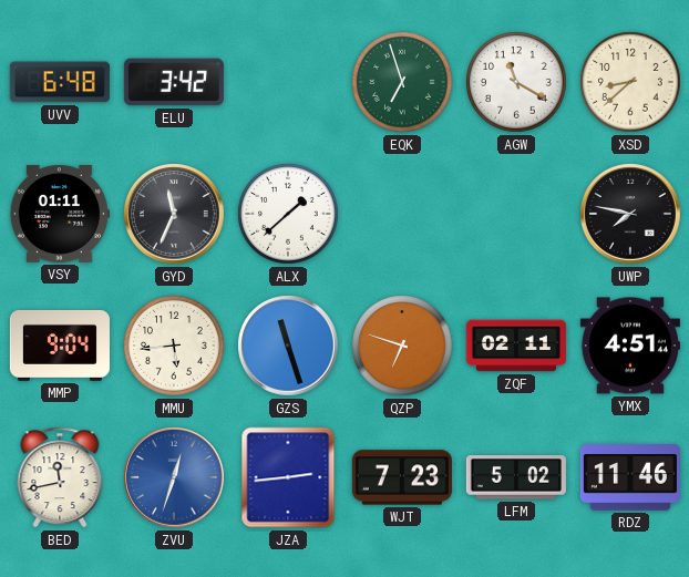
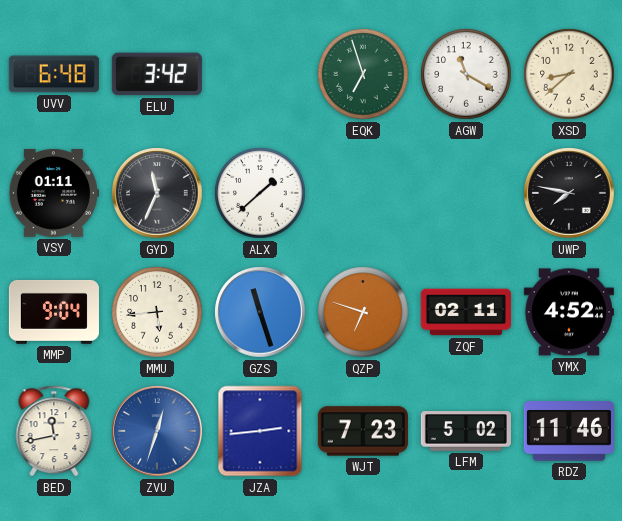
YMX: 4:51 -> 4:52
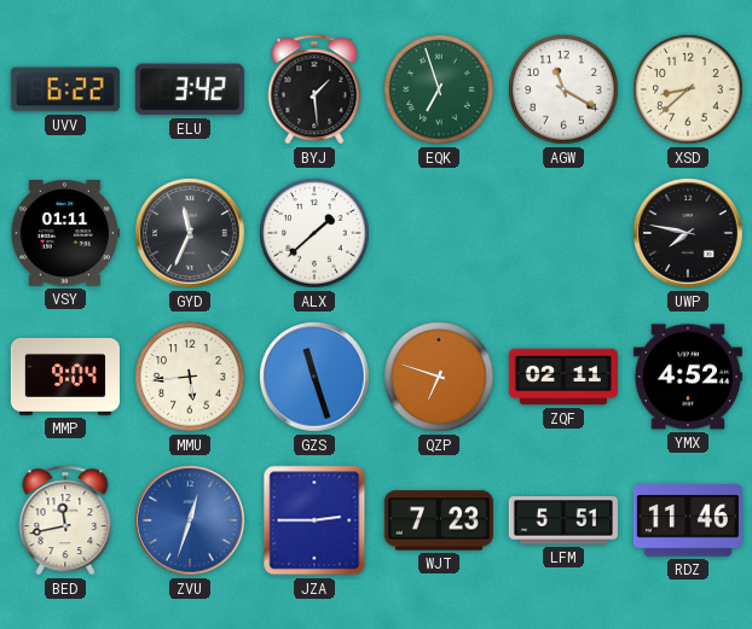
UVV: 6:48 -> 6:22
BYJ: none -> 1:29
JZA: 2:44 -> 2:45
LFM: 5:02 -> 5:51
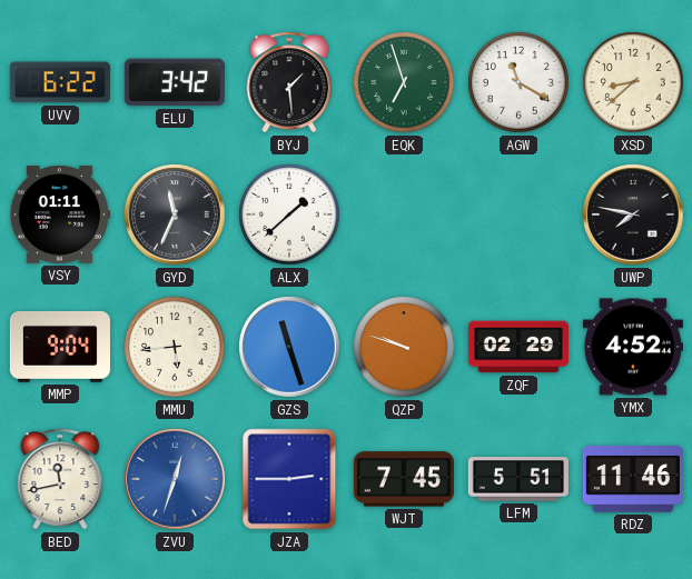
QZP: 6:48 -> 9:48
ZQF: 02:11 -> 02:29
WJT: 7:23 -> 7:45
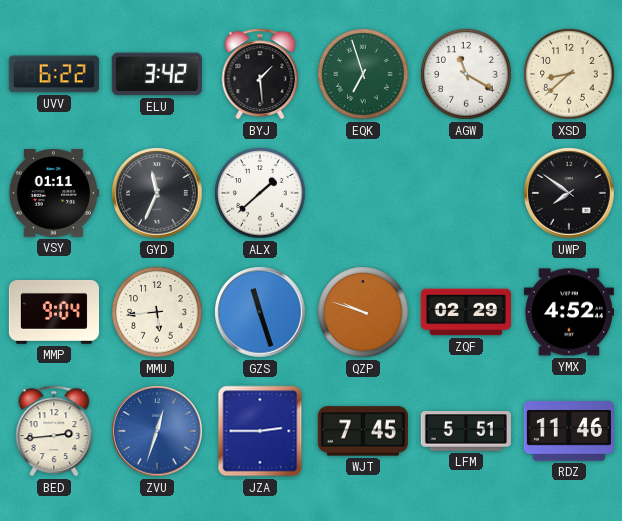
UWP: 7:47 -> 7:51
BED: 11:43 -> 2:44
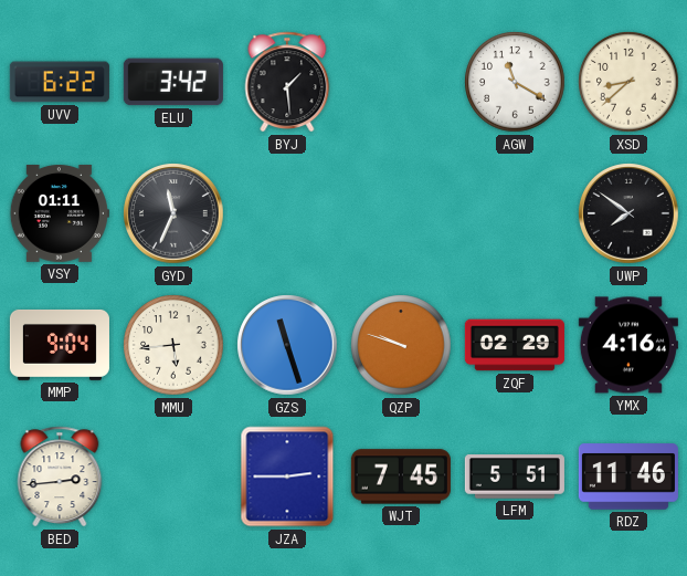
EQK: 6:57 -> none
ALX: 1:38 -> none
YMX: 4:52 -> 4:16
ZVU: 12:33 -> none
